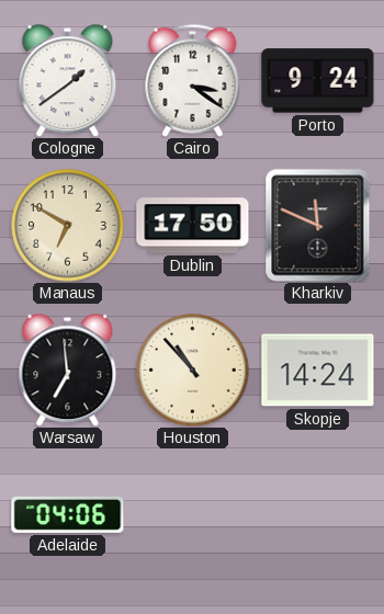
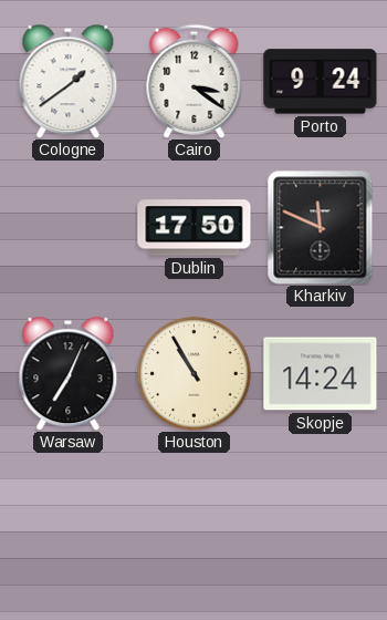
Manaus: 6:50 -> none
Warsaw: 6:59 -> 7:04
Houston: 10:53 -> 10:55
Adelaide: 04:06 -> none
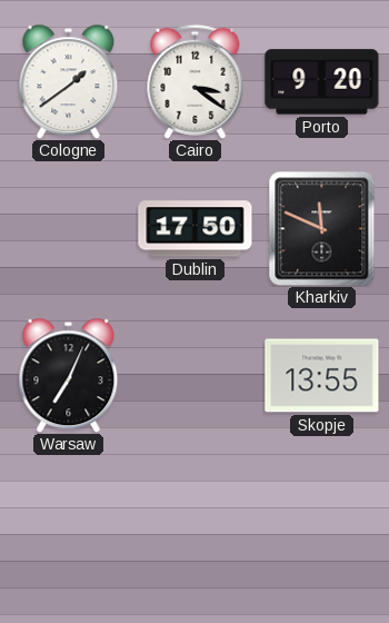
Porto: 9:24 -> 9:20
Houston: 10:55 -> none
Skopje: 14:24 -> 13:55
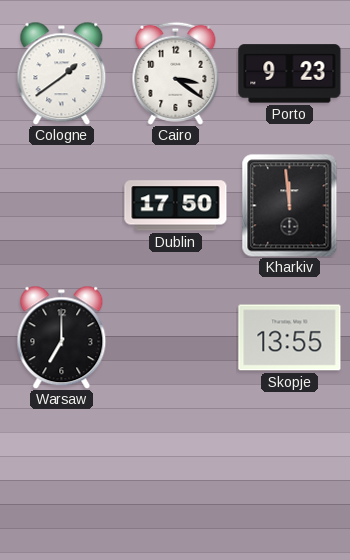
Porto: 9:20 -> 9:23
Kharkiv: 11:49 -> 11:59
Warsaw: 7:04 -> 7:00
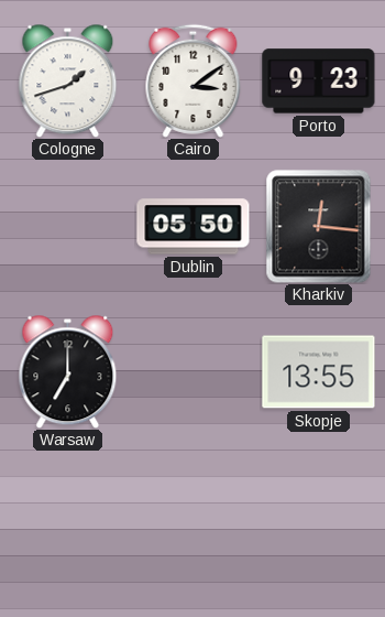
Cologne: 1:39 -> 1:42
Cairo: 3:21 -> 3:09
Dublin: 17:50 -> 05:50
Kharkiv: 11:59 -> 12:16
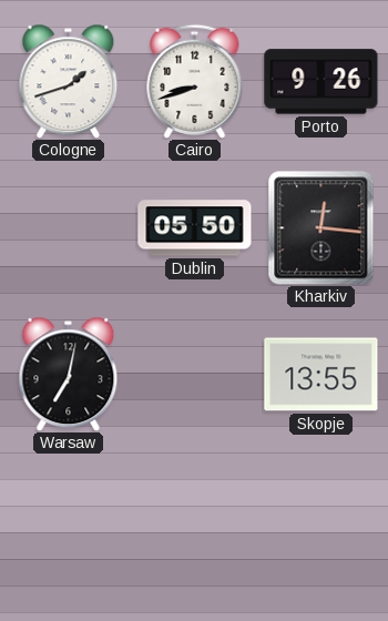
Cairo: 3:09 -> 8:42
Porto: 9:23 -> 9:26
Warsaw: 7:00 -> 7:02
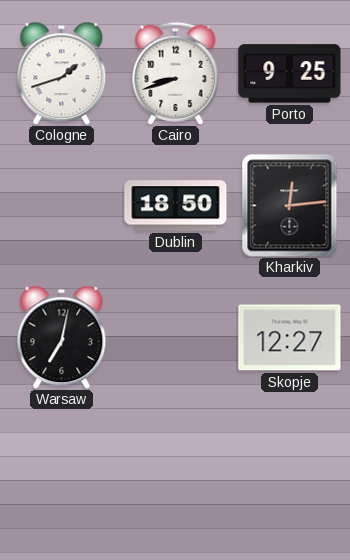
Porto: 9:26 -> 9:25
Dublin: 05:50 -> 18:50
Kharkiv: 12:16 -> 12:14
Skopje: 13:55 -> 12:27
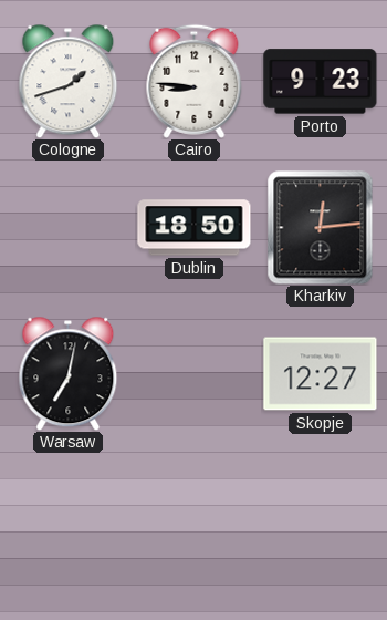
Cairo: 8:42 -> 8:46
Porto: 9:25 -> 9:23
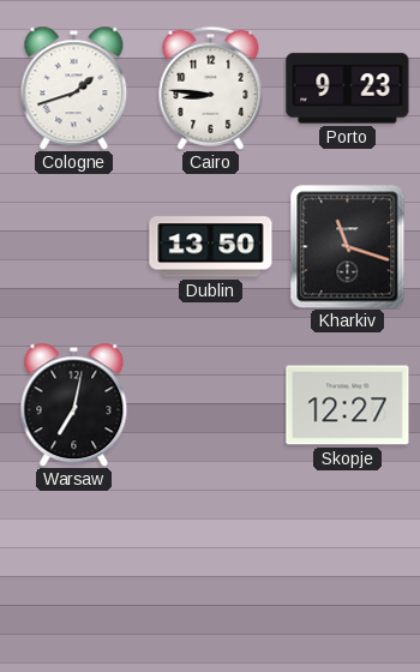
Dublin: 18:50 -> 13:50
Kharkiv: 12:14 -> 11:18
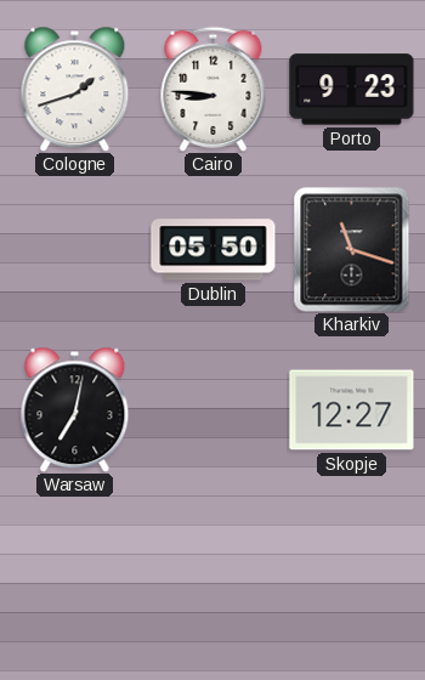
Dublin: 13:50 -> 05:50
